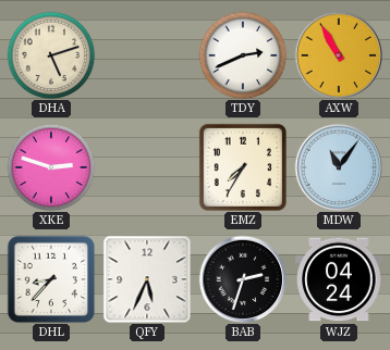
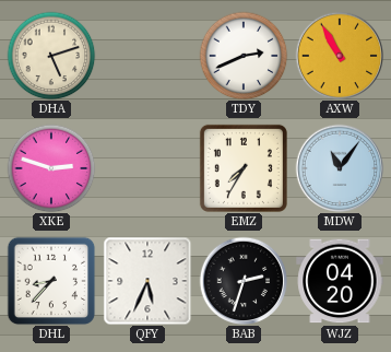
WJZ: 04:24 -> 04:20
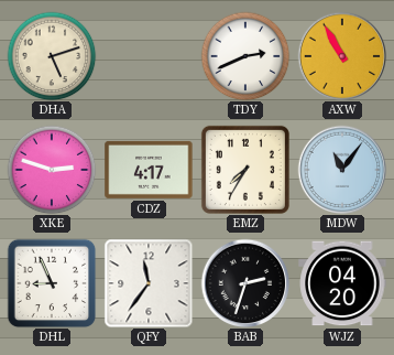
CDZ: none -> 4:17
DHL: 8:37 -> 8:56
QFY: 5:34 -> 11:36
